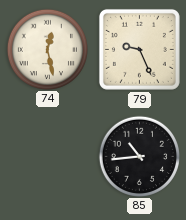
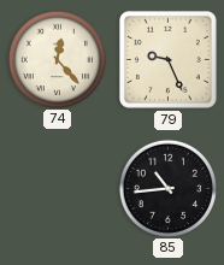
74: 12:28 -> 12:23
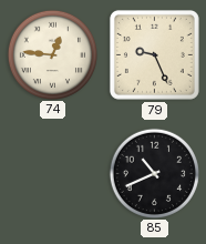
74: 12:23 -> 12:46
85: 10:44 -> 10:41
